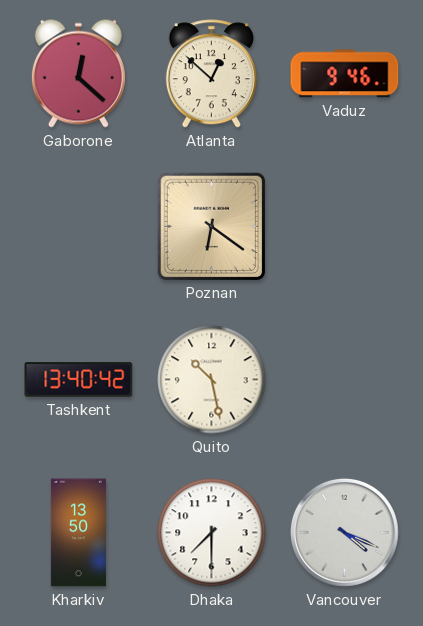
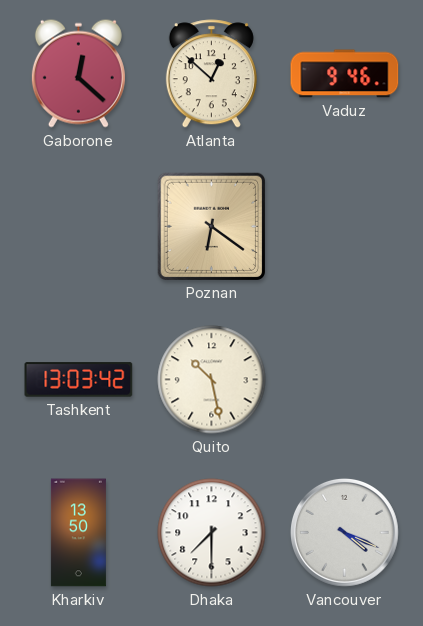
Tashkent: 13:40 -> 13:03
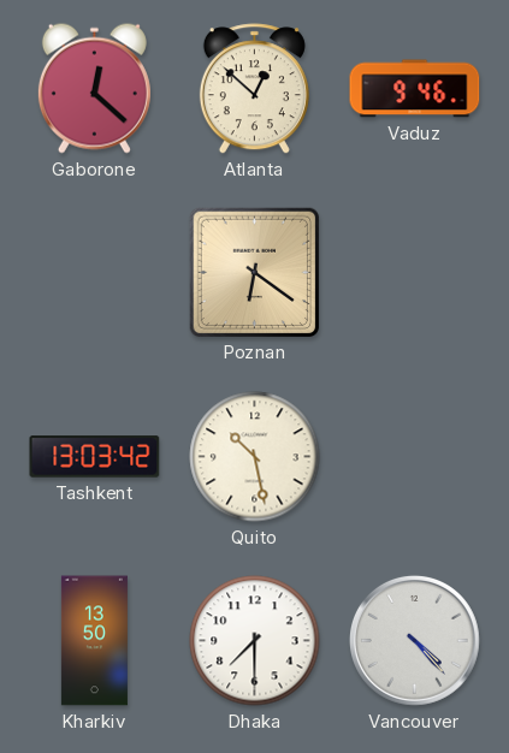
Vancouver: 4:19 -> 4:23
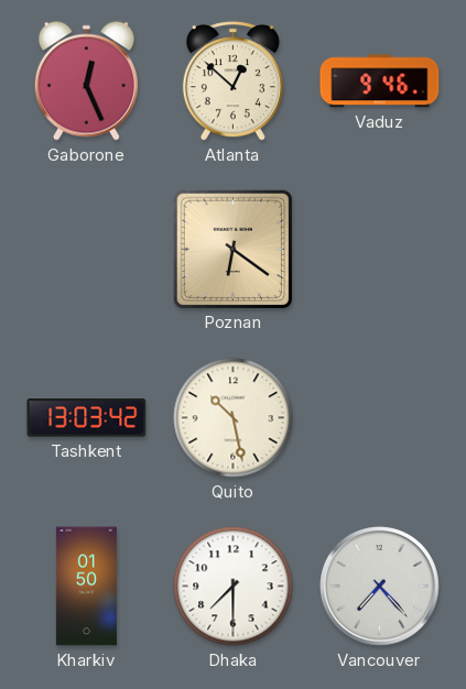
Gaborone: 12:22 -> 12:26
Kharkiv: 13:50 -> 01:50
Vancouver: 4:23 -> 7:23
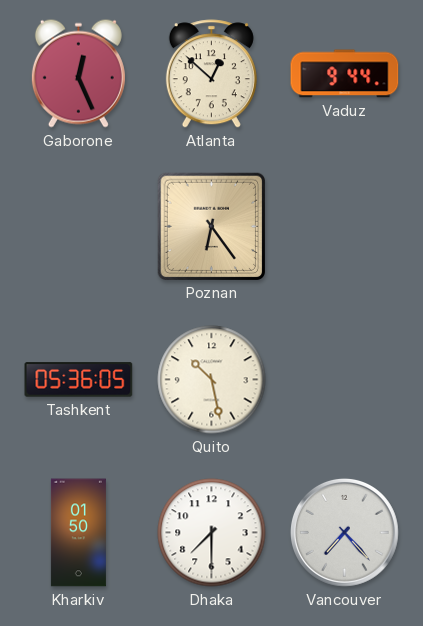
Vaduz: 9:46 -> 9:44
Poznan: 6:21 -> 6:24
Tashkent: 13:03 -> 05:36
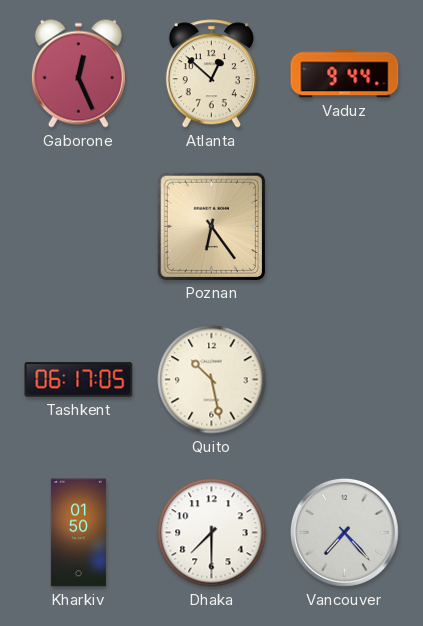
Tashkent: 05:36 -> 06:17
